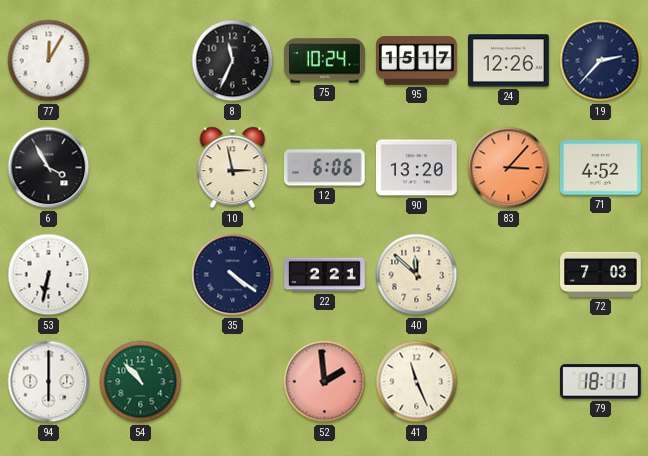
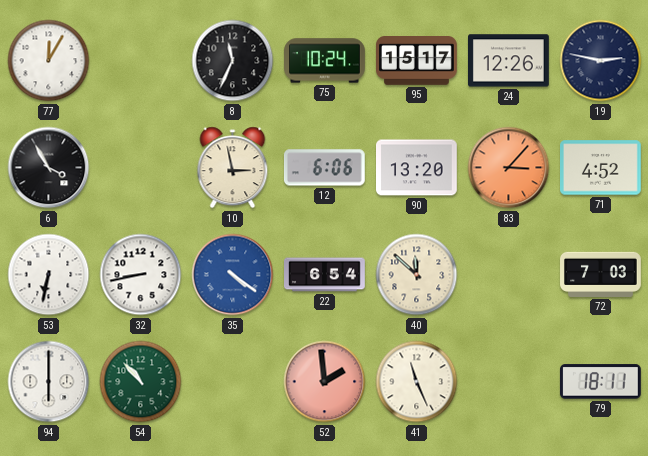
19: 2:37 -> 2:47
32: none -> 8:43
35 dial: navy -> blue
22: 2:21 -> 6:54
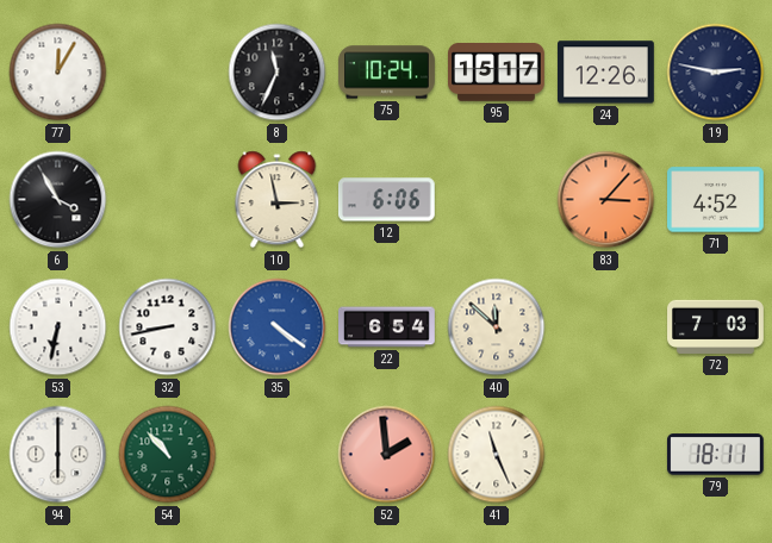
90: 13:20 -> none
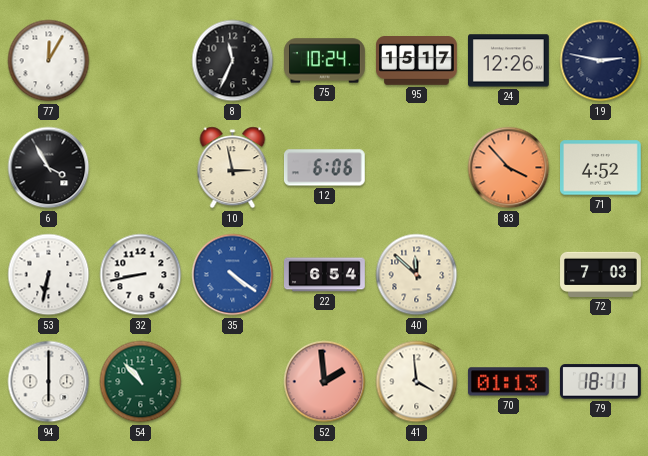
83: 3:07 -> 3:53
41: 11:26 -> 3:59
70: none -> 01:13
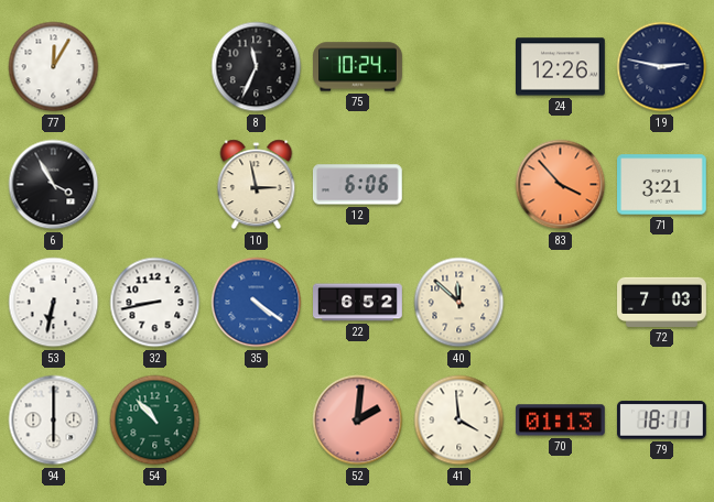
95: 15:17 -> none
71: 4:52 -> 3:21
22: 6:54 -> 6:52
52: 1:59 -> 2:01
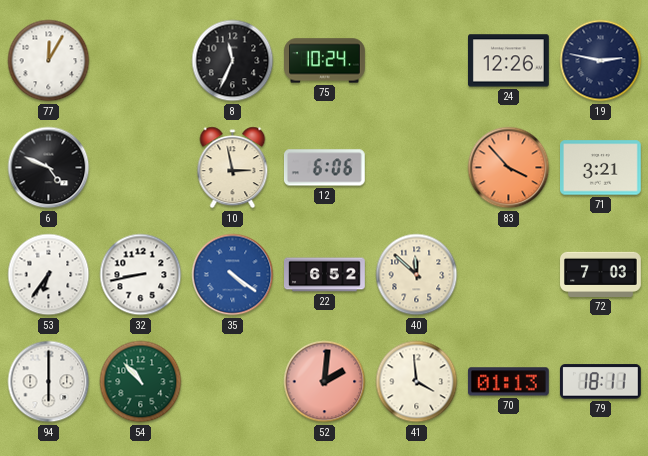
6: 3:55 -> 4:49
53: 6:32 -> 6:36
